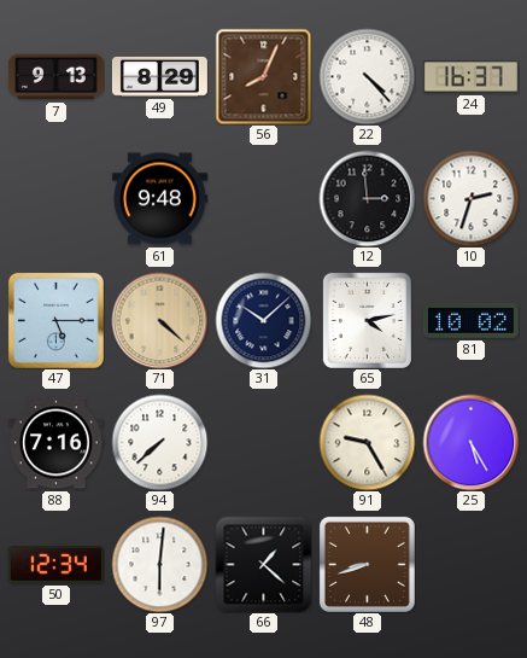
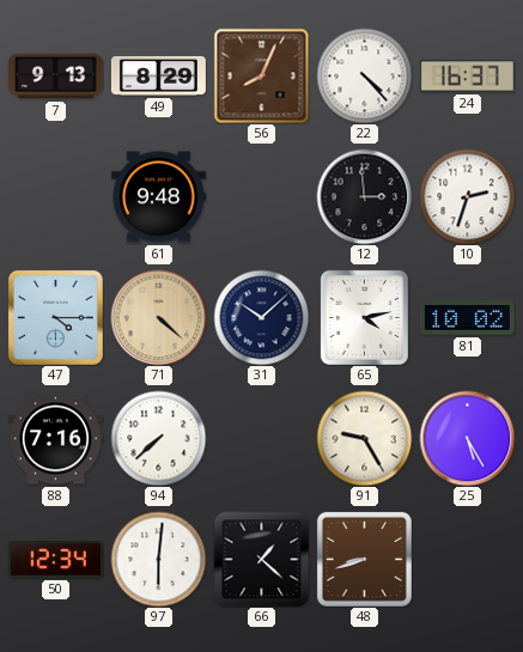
47: 5:15 -> 4:15
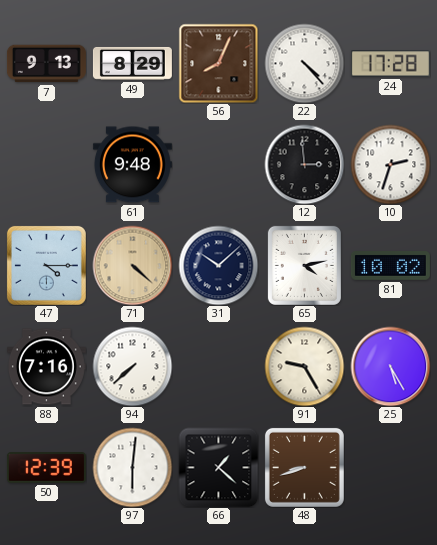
24: 16:37 -> 17:28
50: 12:34 -> 12:39
